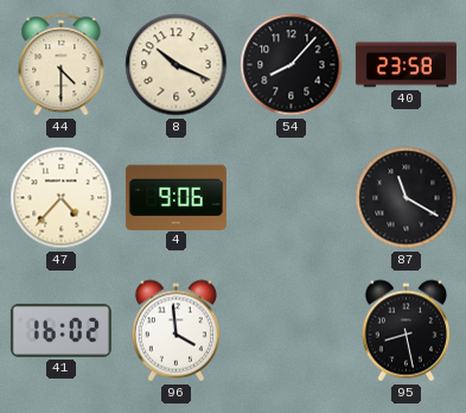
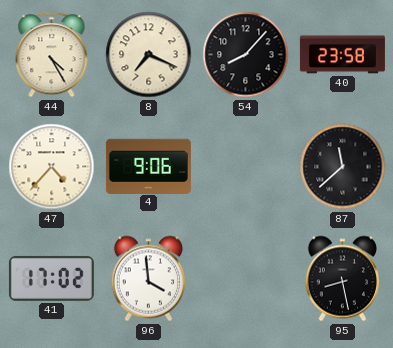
44: 4:30 -> 4:25
8: 10:19 -> 7:19
87: 11:20 -> 11:38
41: 16:02 -> 17:02
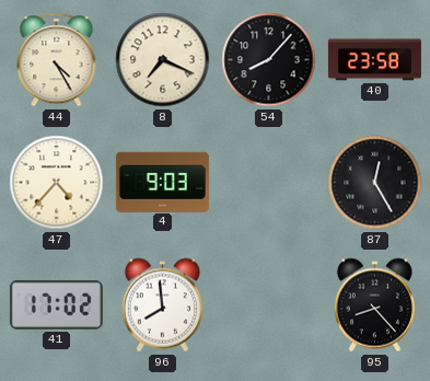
4: 9:06 -> 9:03
87: 11:38 -> 12:25
96: 3:59 -> 7:59
95: 8:28 -> 8:23
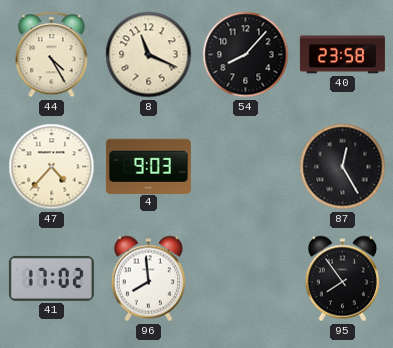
8: 7:19 -> 11:19
95: 8:23 -> 7:54
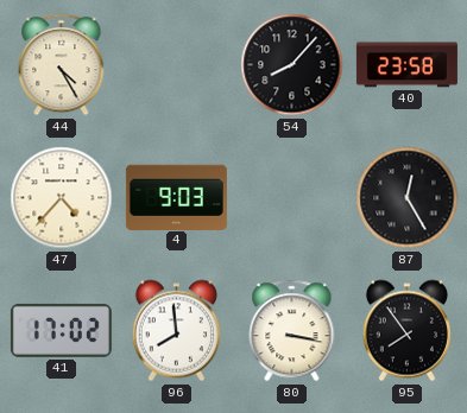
8: 11:19 -> none
80: none -> 3:17
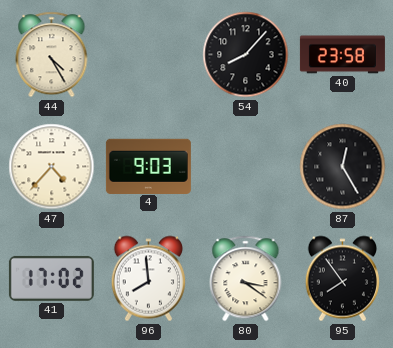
80: 3:17 -> 3:21
